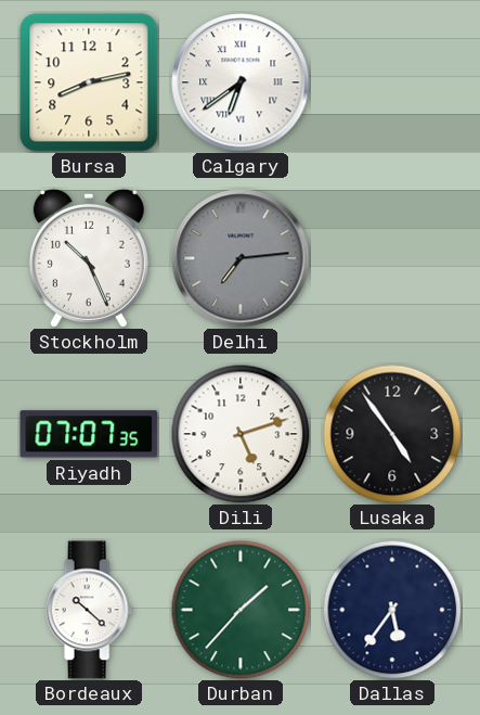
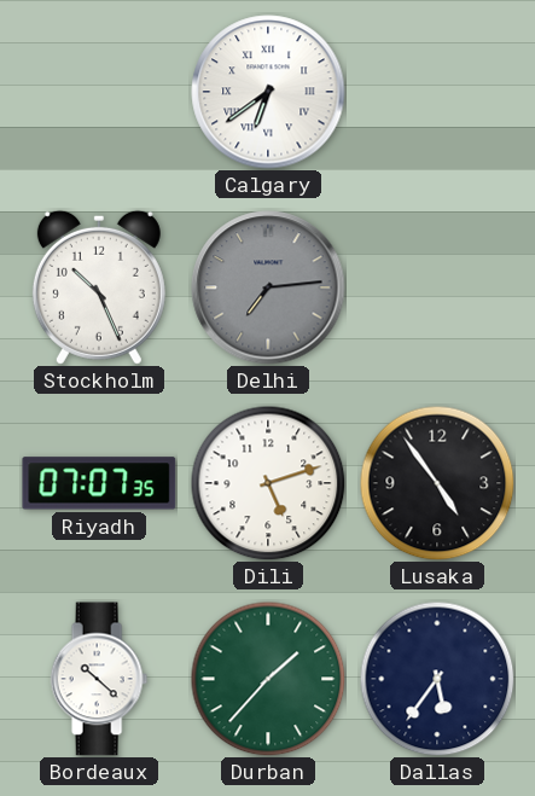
Bursa: 8:13 -> none
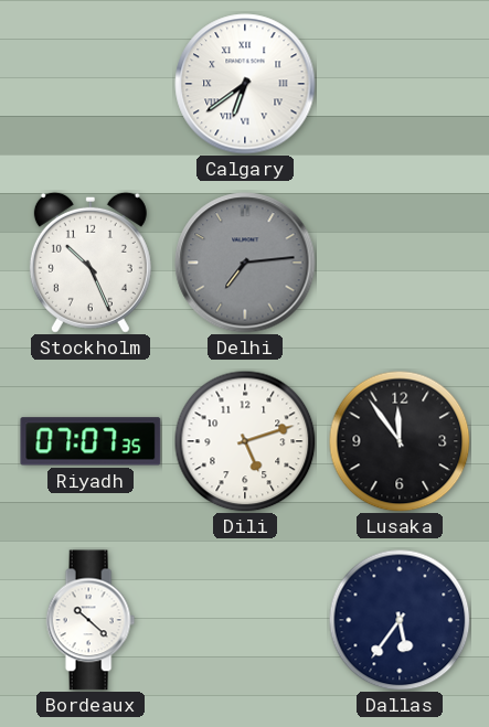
Lusaka: 4:54 -> 11:54
Durban: 1:37 -> none
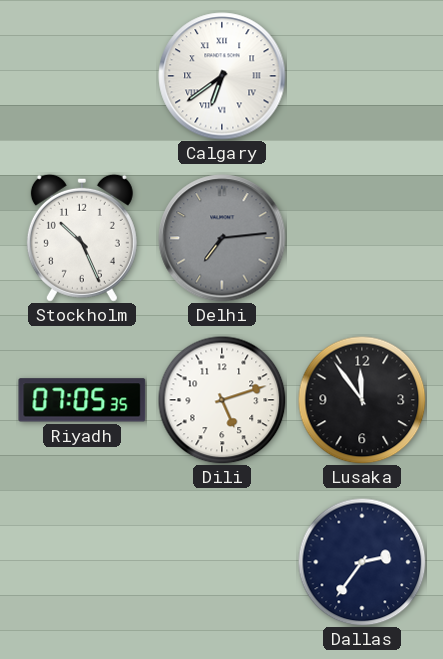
Riyadh: 07:07 -> 07:05
Bordeaux: 10:22 -> none
Dallas: 5:36 -> 2:36
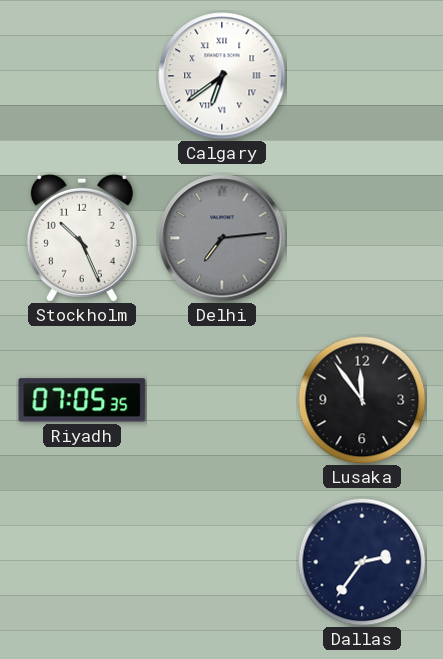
Dili: 5:12 -> none
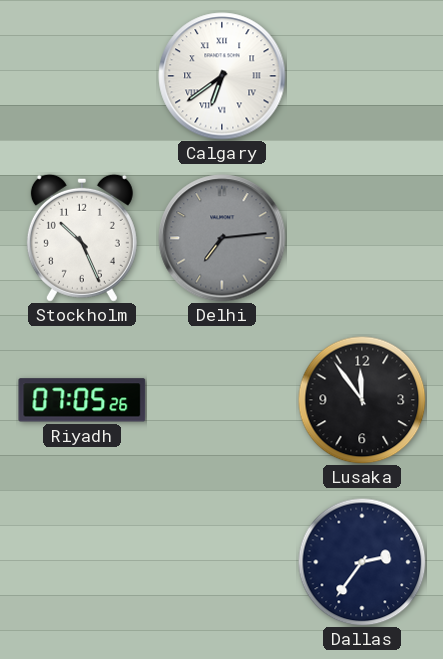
Riyadh: 07:05:35 -> 07:05:26
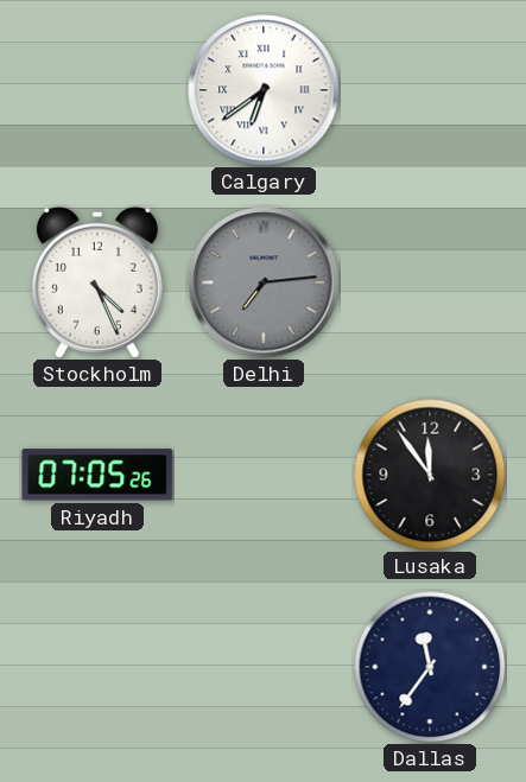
Stockholm: 10:26 -> 4:26
Dallas: 2:36 -> 11:36
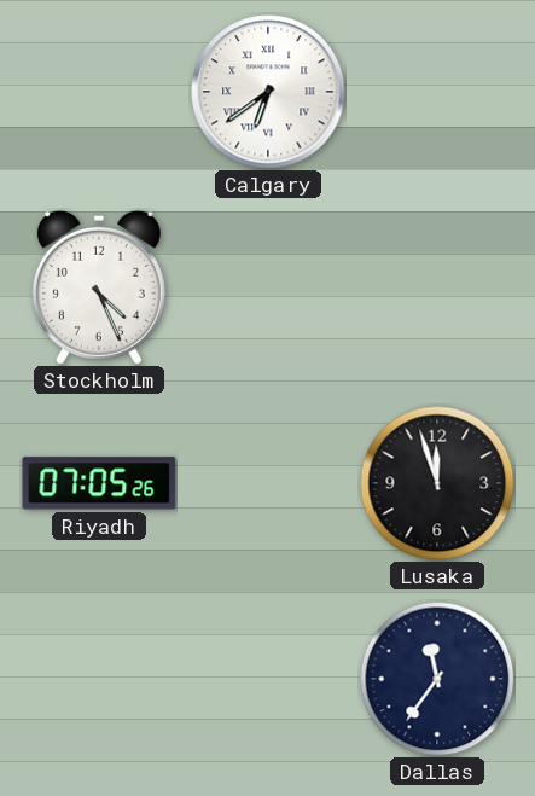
Delhi: 7:14 -> none
Lusaka: 11:54 -> 11:57
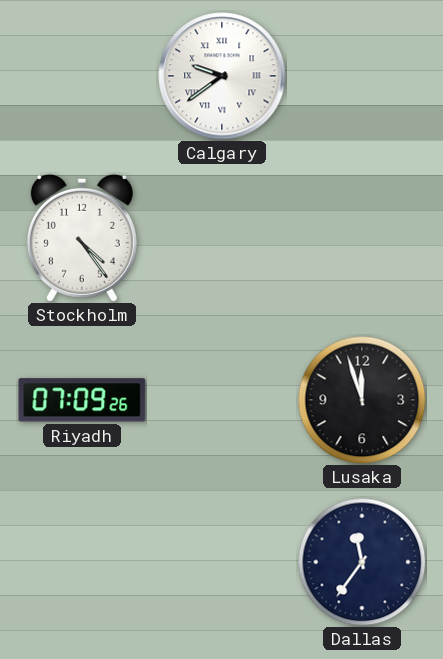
Calgary: 6:39 -> 9:39
Stockholm: 4:26 -> 4:24
Riyadh: 07:05 -> 07:09
